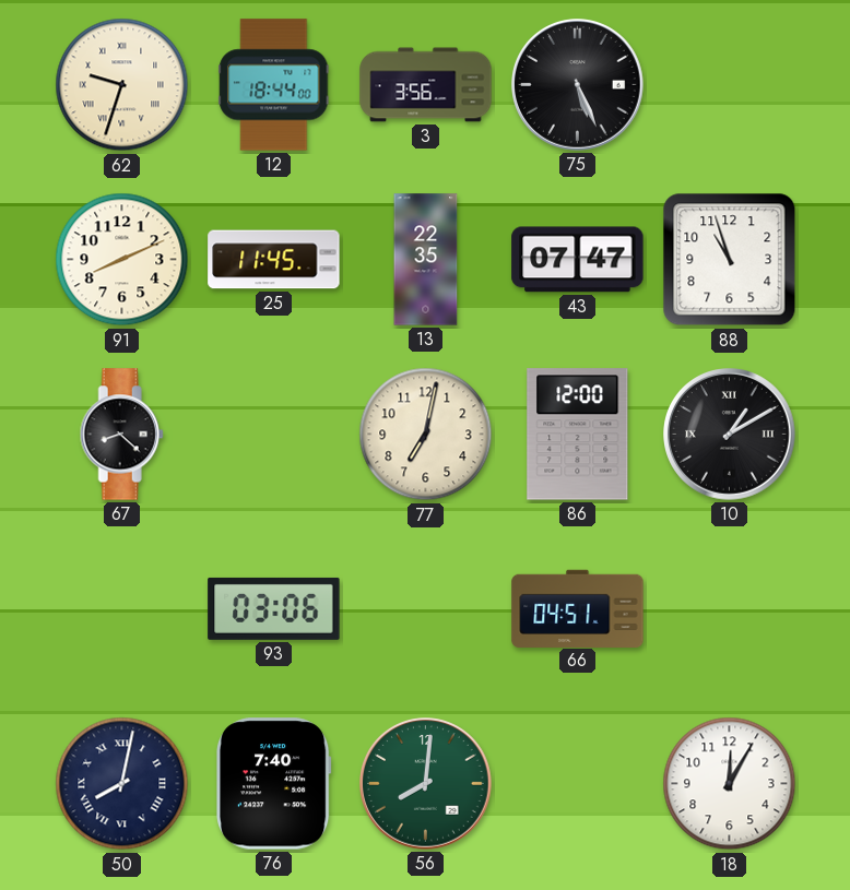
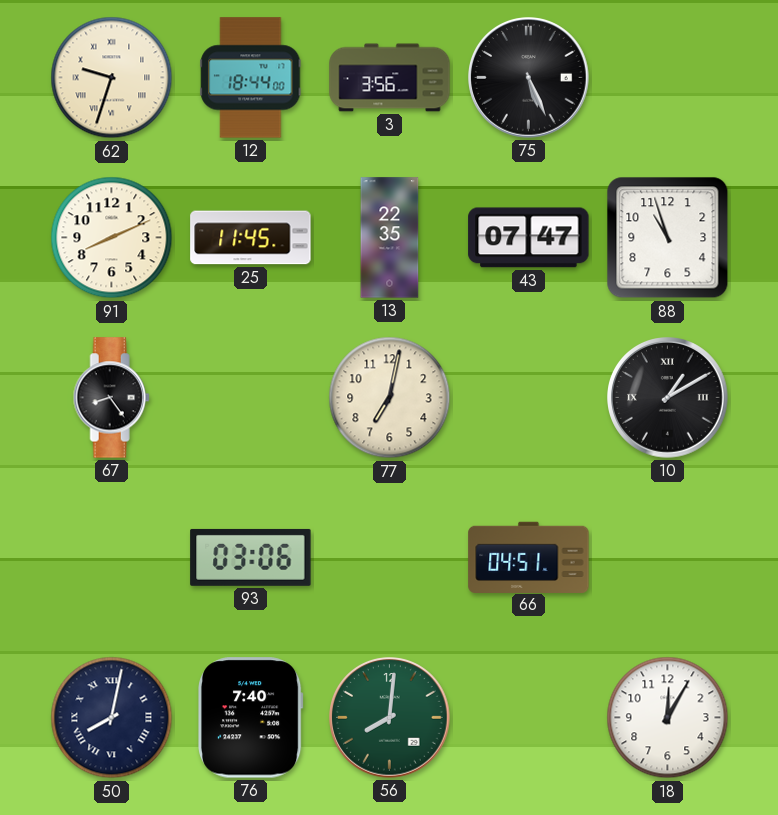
67: 8:22 -> 8:24
86: 12:00 -> none
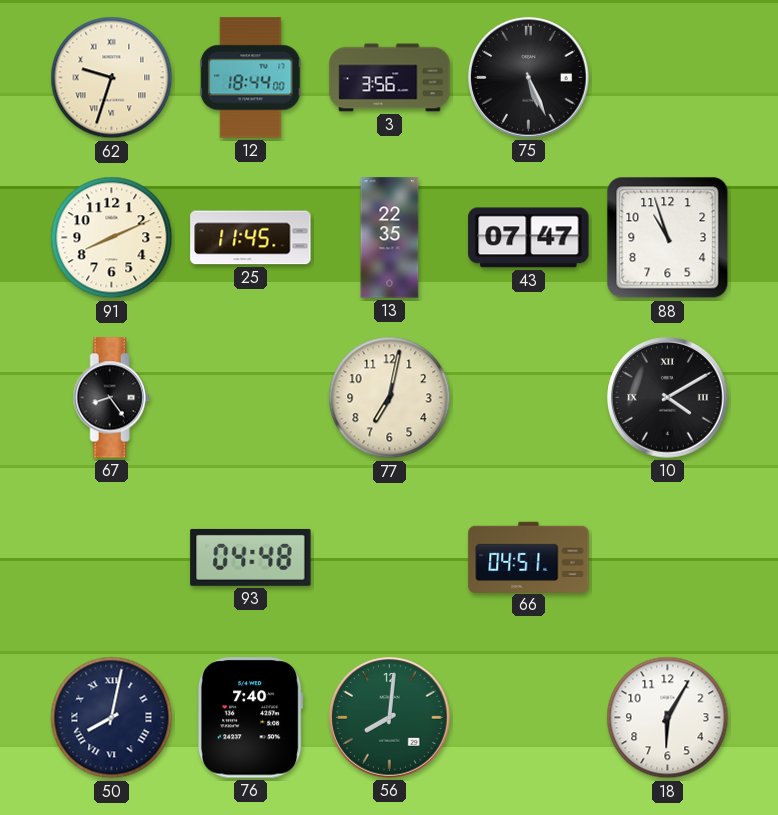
10: 1:10 -> 4:10
93: 03:06 -> 04:48
18: 12:05 -> 6:05
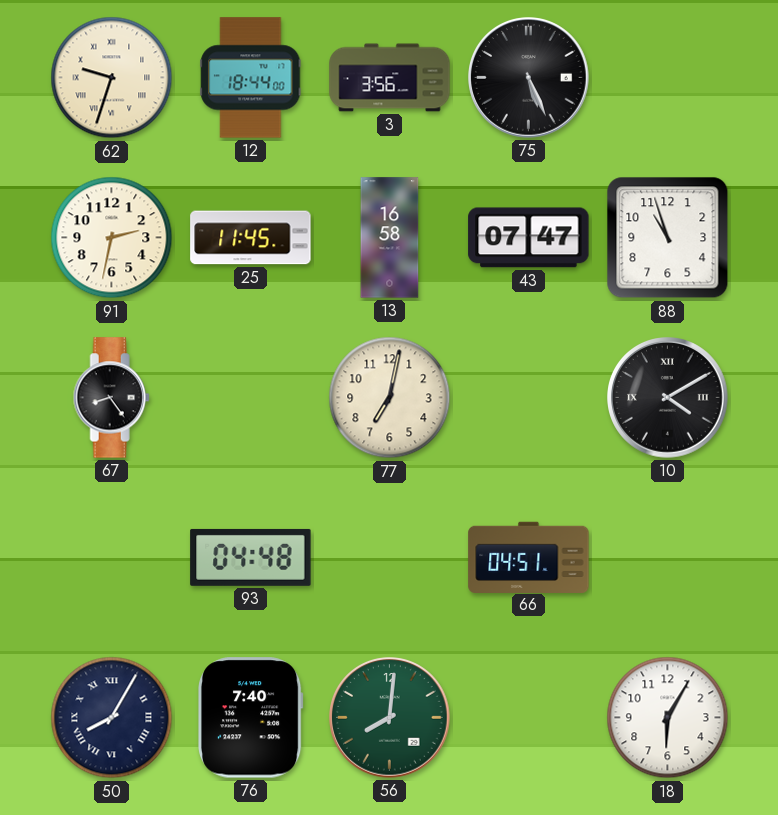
91: 8:11 -> 2:32
13: 22:35 -> 16:58
50: 8:02 -> 8:05
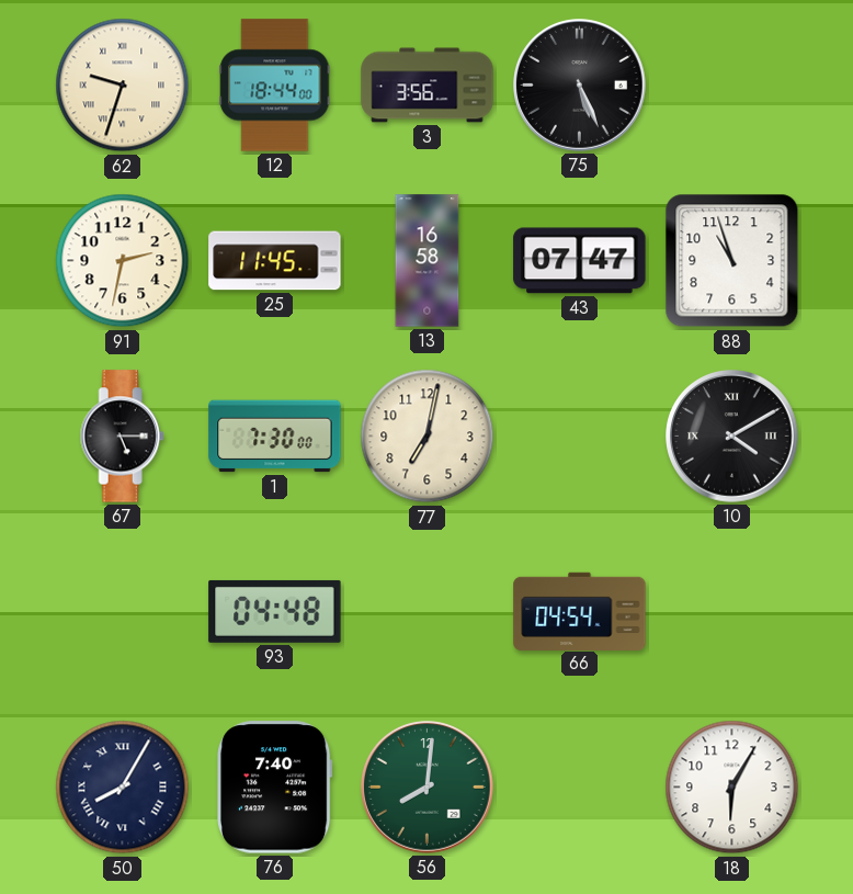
67: 8:24 -> 5:15
1: none -> 7:30
66: 04:51 -> 04:54
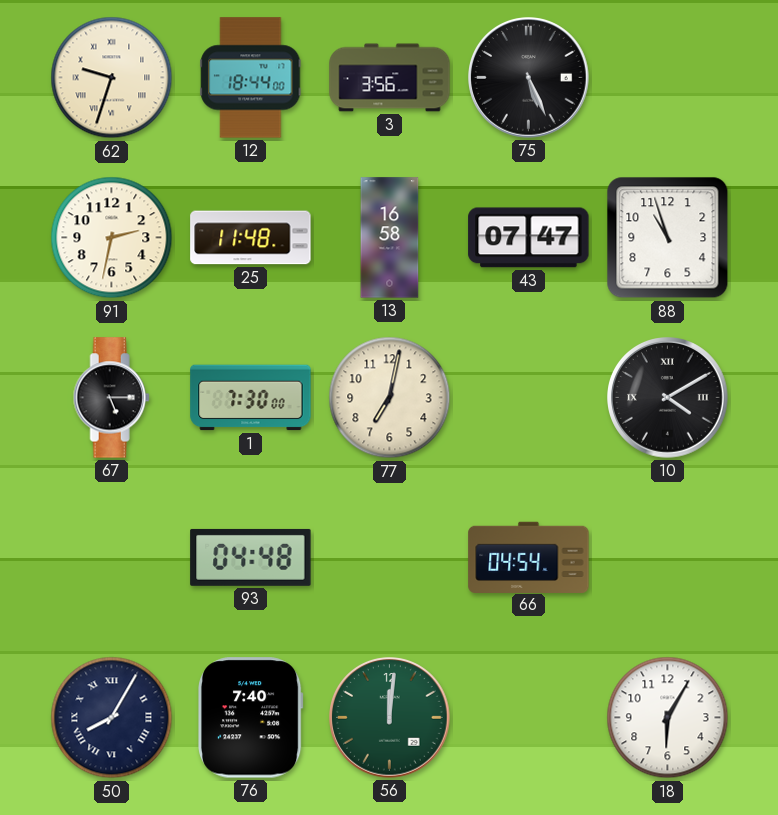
25: 11:45 -> 11:48
56: 8:01 -> 12:01
